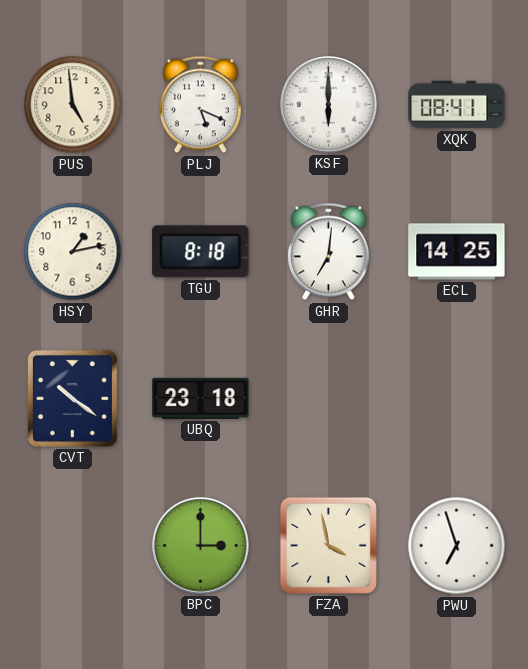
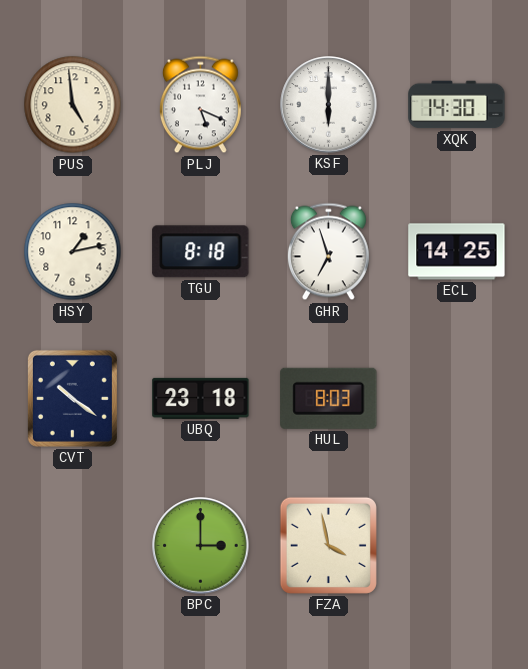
XQK: 08:41 -> 14:30
GHR: 7:01 -> 6:57
HUL: none -> 8:03
PWU: 6:57 -> none
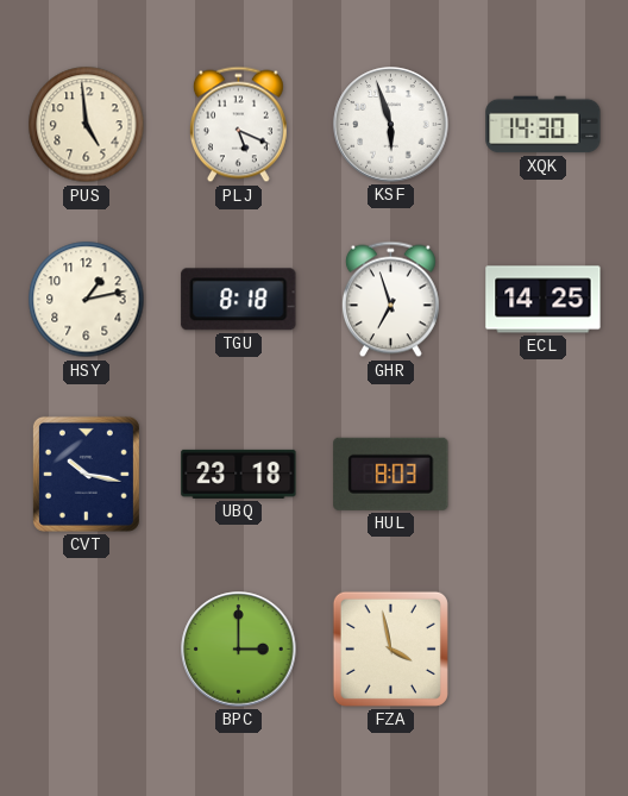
KSF: 6:00 -> 5:57
CVT: 10:21 -> 10:17
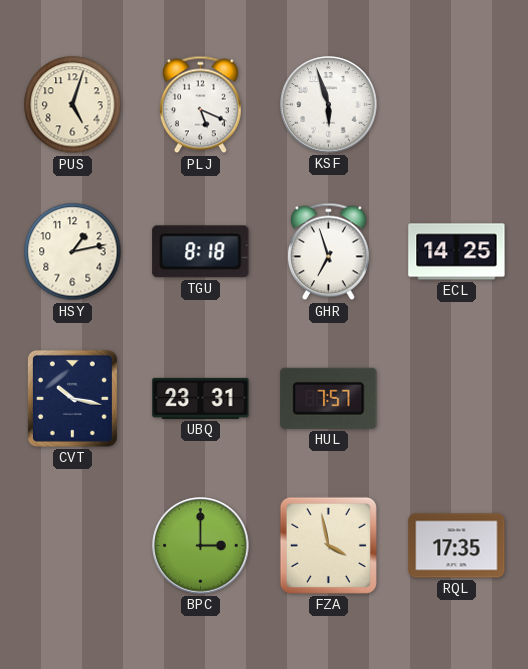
PUS: 4:59 -> 5:03
XQK: 14:30 -> none
UBQ: 23:18 -> 23:31
HUL: 8:03 -> 7:57
RQL: none -> 17:35
